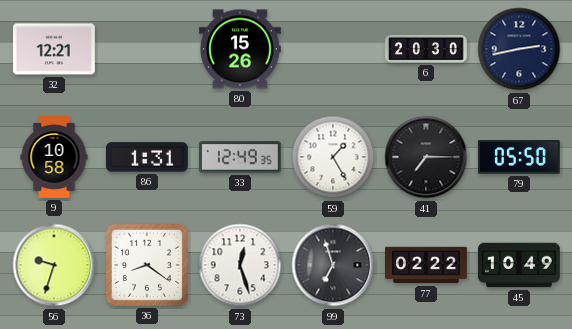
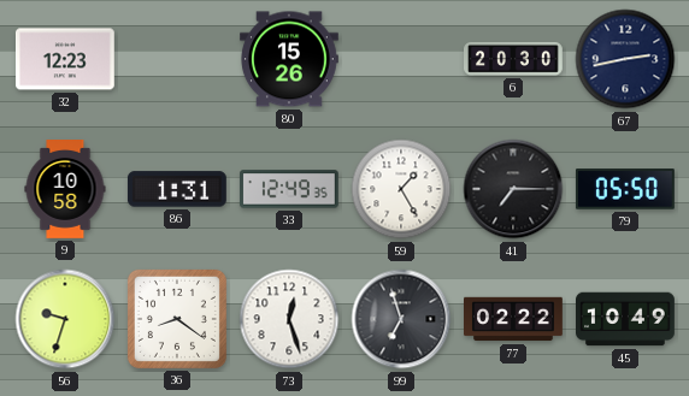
32: 12:21 -> 12:23
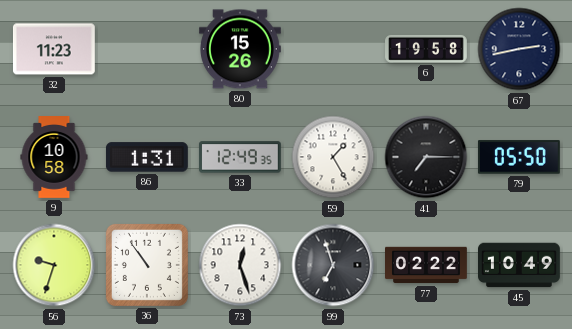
32: 12:23 -> 11:23
6: 20:30 -> 19:58
36: 8:21 -> 10:54
